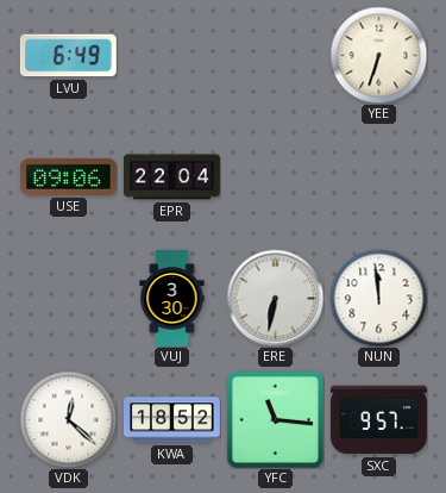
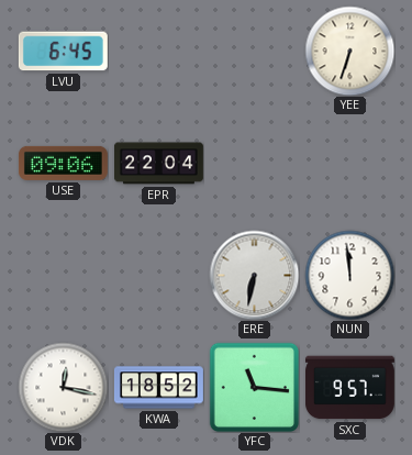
LVU: 6:49 -> 6:45
VUJ: 3:30 -> none
VDK: 12:22 -> 12:17
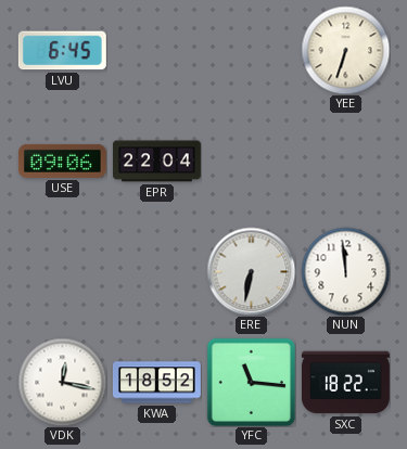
SXC: 9:57 -> 18:22
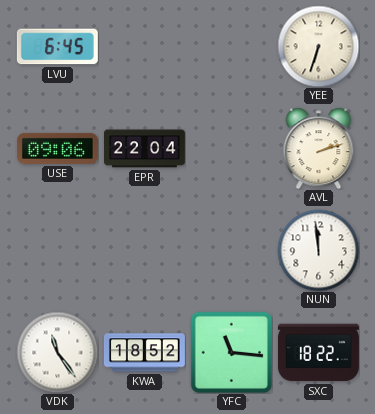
AVL: none -> 2:12
ERE: 6:32 -> none
VDK: 12:17 -> 11:24
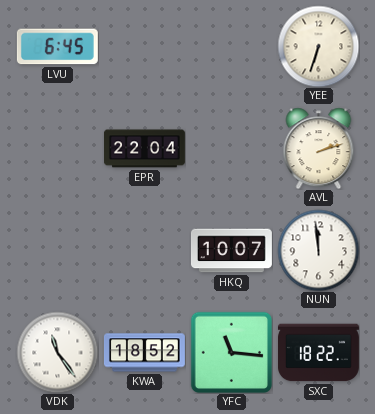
USE: 09:06 -> none
HKQ: none -> 10:07
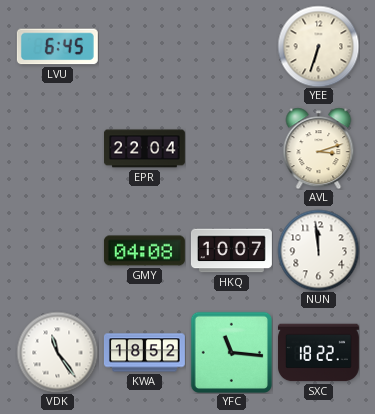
AVL: 2:12 -> 3:12
GMY: none -> 04:08
